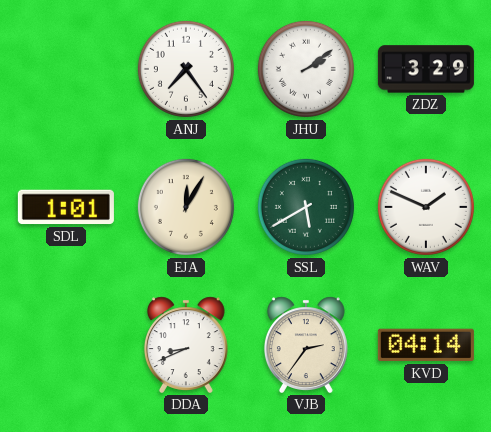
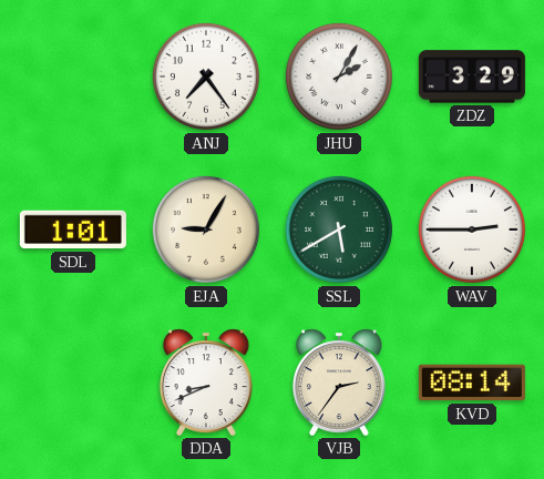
JHU: 2:09 -> 2:05
EJA: 12:05 -> 9:05
WAV: 1:49 -> 2:45
KVD: 04:14 -> 08:14
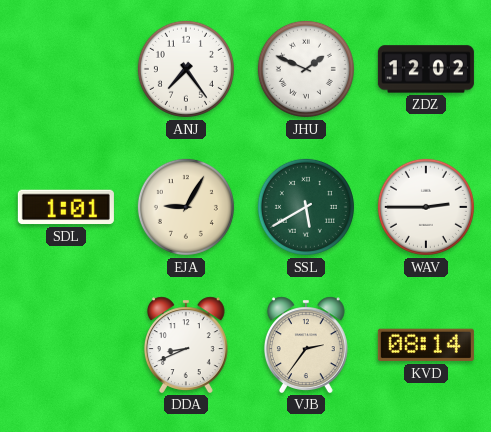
JHU: 2:05 -> 1:49
ZDZ: 3:29 -> 12:02
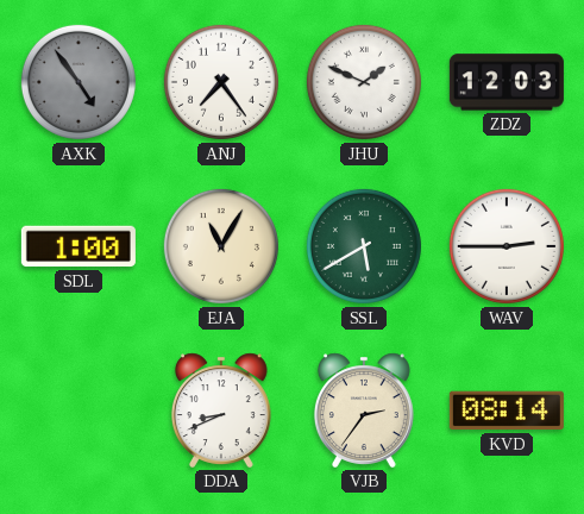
AXK: none -> 4:54
ZDZ: 12:02 -> 12:03
SDL: 1:01 -> 1:00
EJA: 9:05 -> 11:05
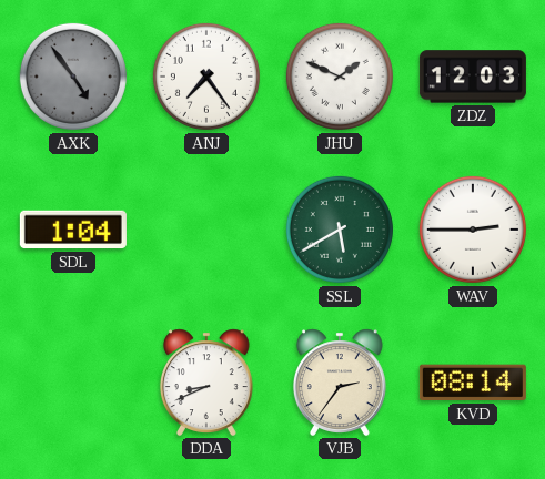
SDL: 1:00 -> 1:04
EJA: 11:05 -> none
